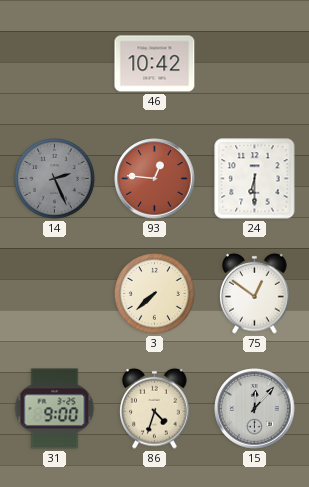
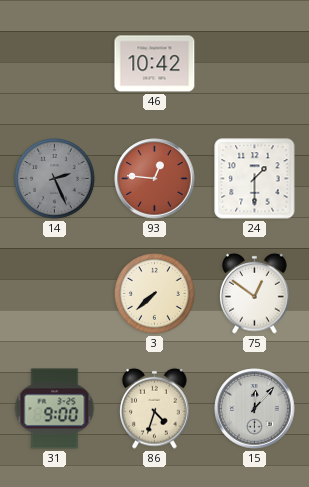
24: 6:30 -> 1:30
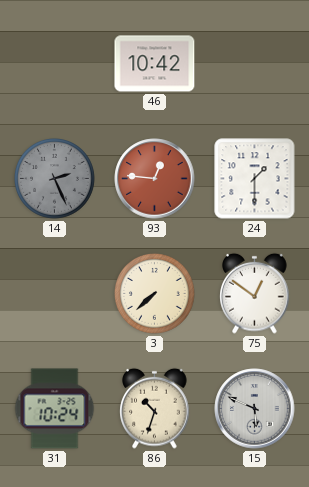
31: 9:00 -> 10:24
86: 4:33 -> 10:33
15: 12:07 -> 5:49
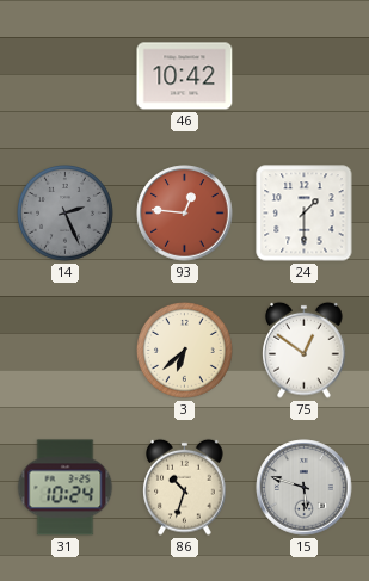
3: 7:38 -> 6:38
15: 5:49 -> 5:48
